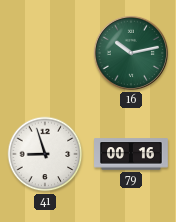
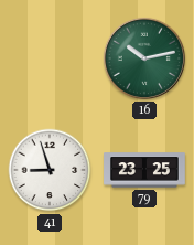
79: 00:16 -> 23:25
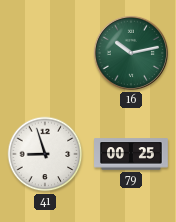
79: 23:25 -> 00:25
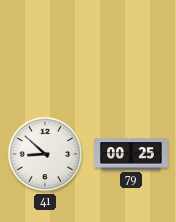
16: 10:13 -> none
41: 8:57 -> 8:52
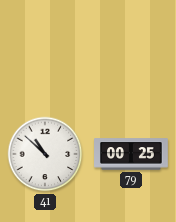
41: 8:52 -> 10:52
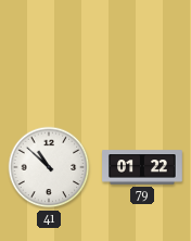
79: 00:25 -> 01:22
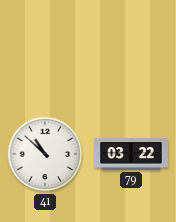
79: 01:22 -> 03:22
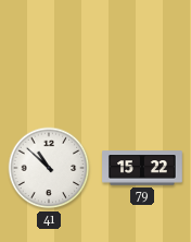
79: 03:22 -> 15:22
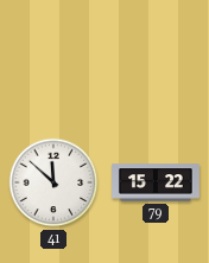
41: 10:52 -> 11:52
